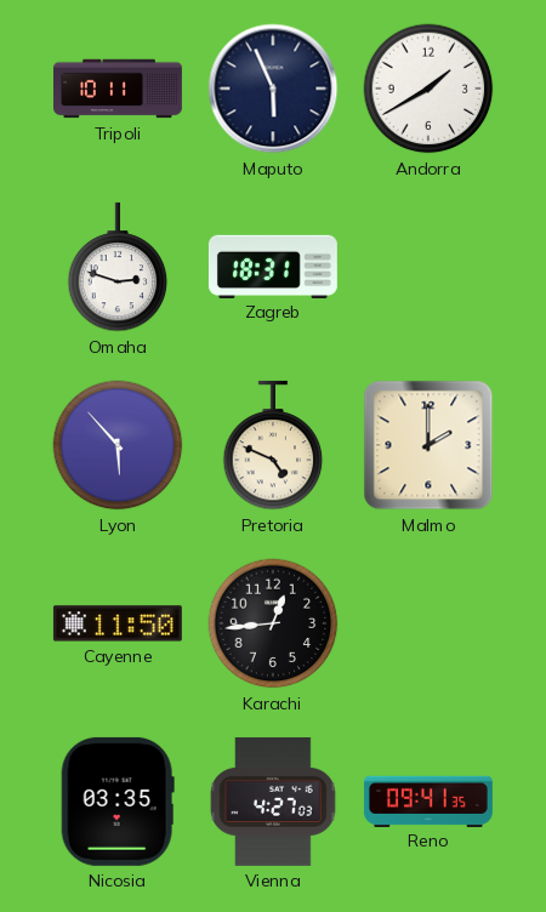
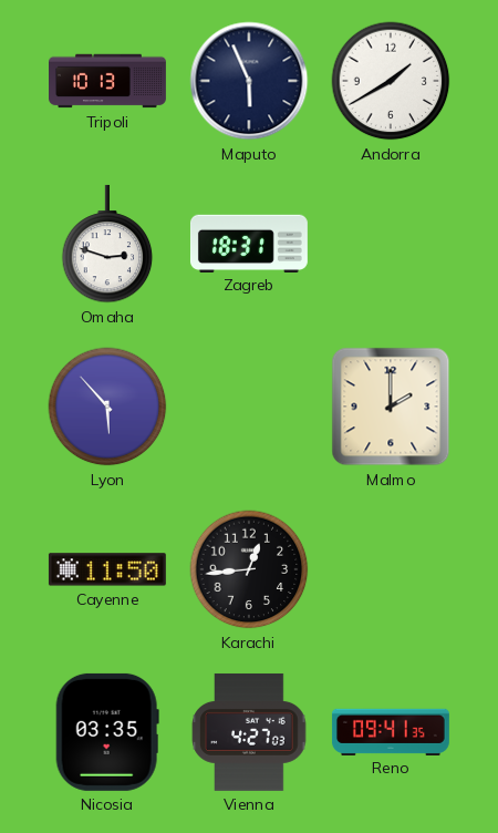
Tripoli: 10:11 -> 10:13
Pretoria: 4:49 -> none
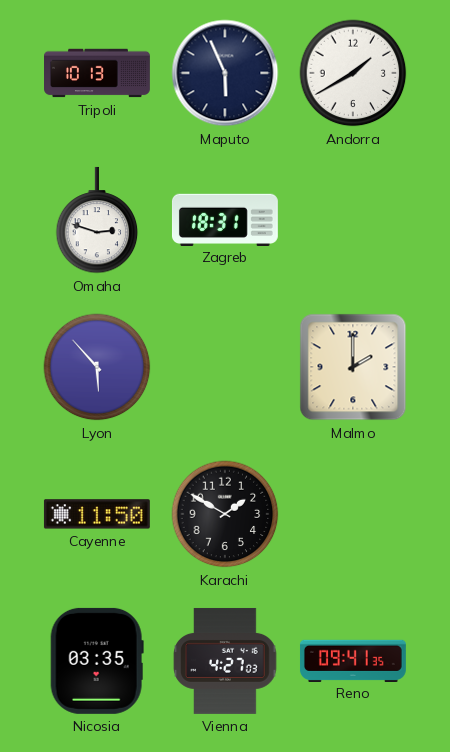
Karachi: 12:44 -> 1:50
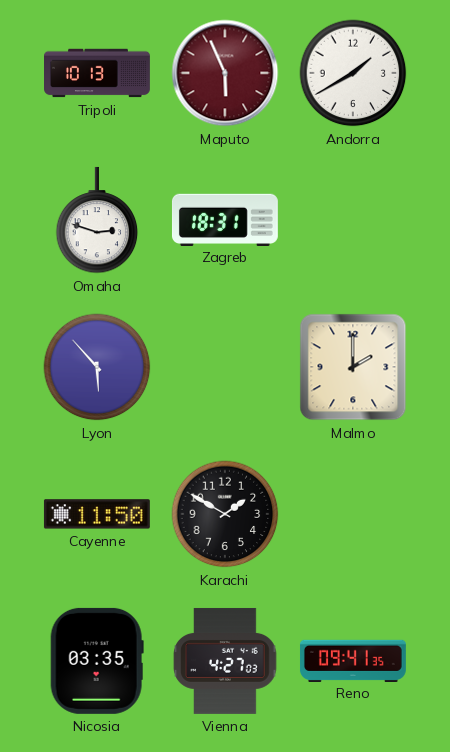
Maputo dial: navy -> burgundy
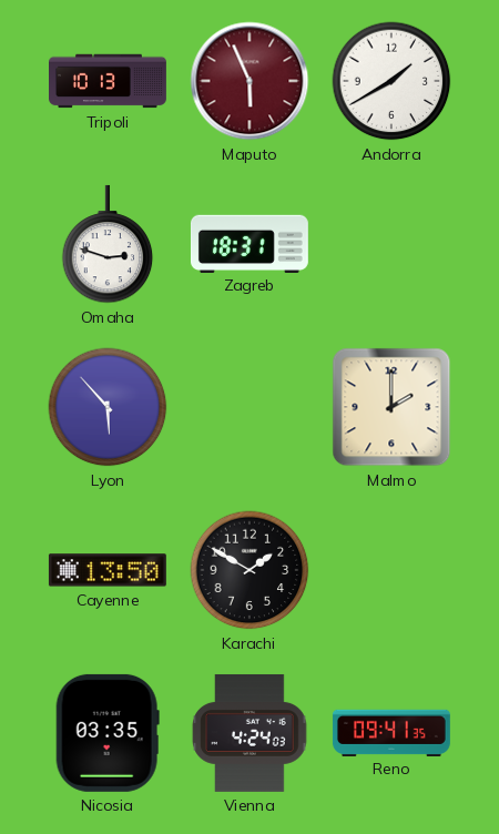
Cayenne: 11:50 -> 13:50
Vienna: 4:27 -> 4:24
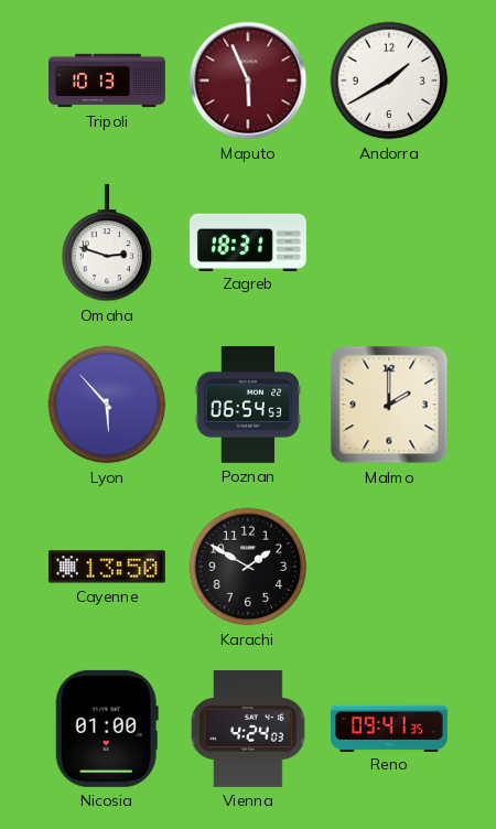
Poznan: none -> 06:54
Nicosia: 03:35 -> 01:00
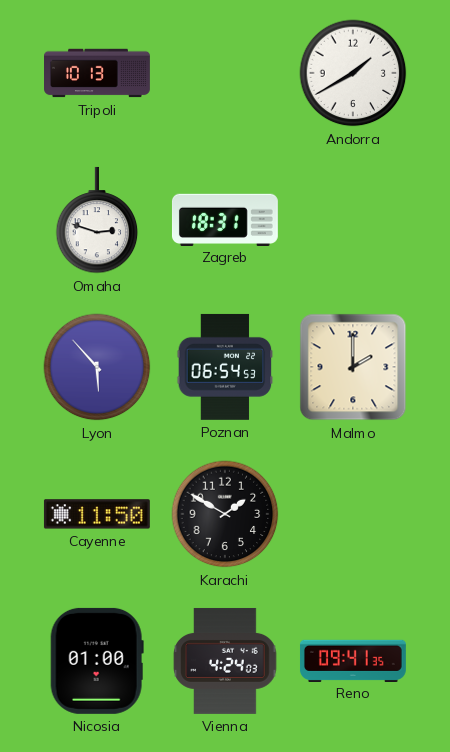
Maputo: 5:56 -> none
Cayenne: 13:50 -> 11:50
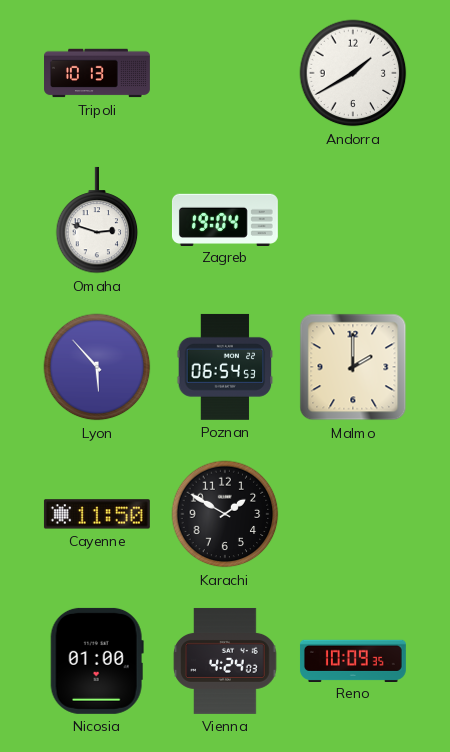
Zagreb: 18:31 -> 19:04
Reno: 09:41 -> 10:09
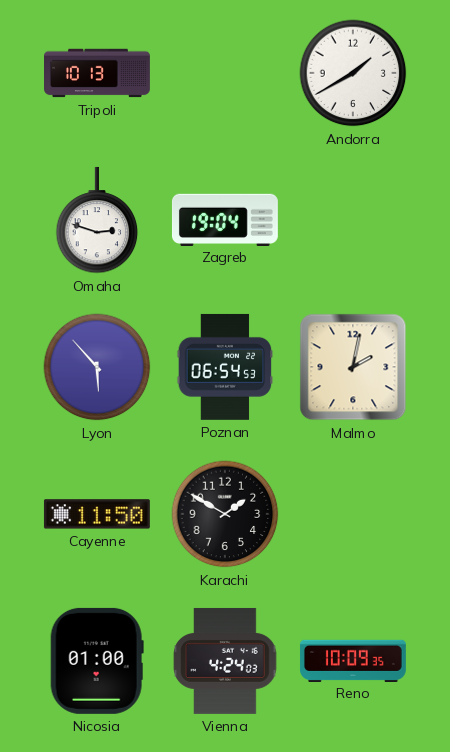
Malmo: 2:00 -> 2:02
